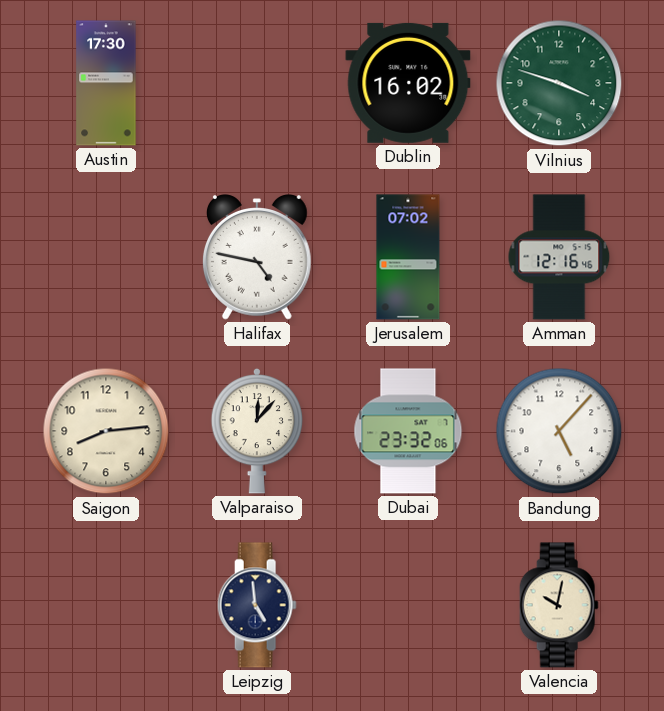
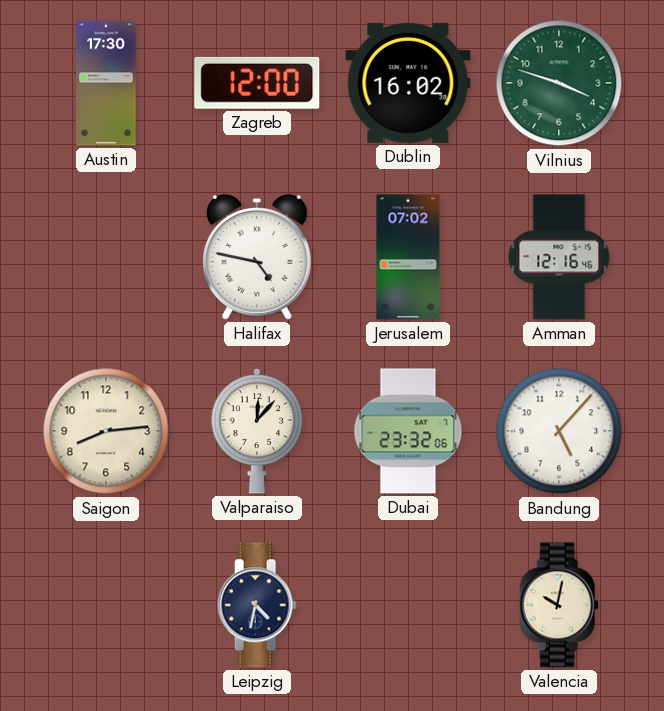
Zagreb: none -> 12:00
Leipzig: 4:59 -> 4:32
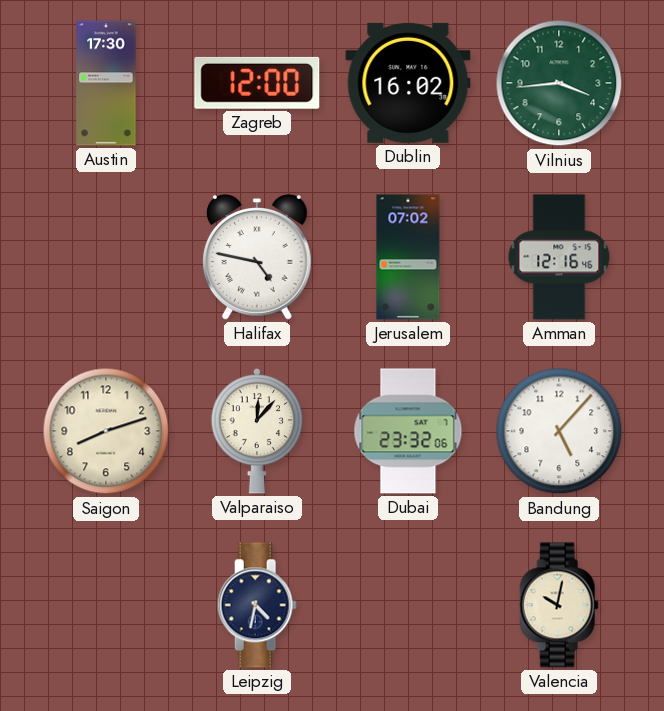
Vilnius: 3:48 -> 3:44
Saigon: 8:14 -> 8:12
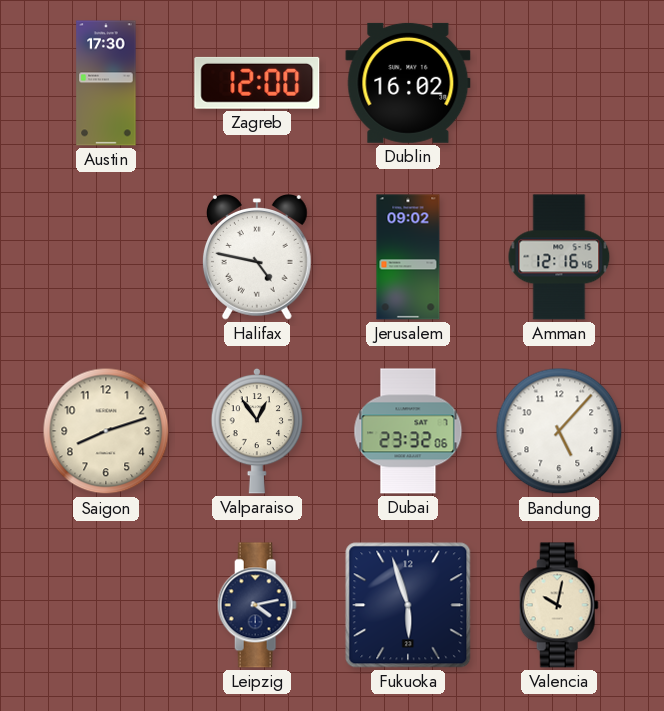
Vilnius: 3:44 -> none
Jerusalem: 07:02 -> 09:02
Valparaiso: 12:07 -> 12:54
Leipzig: 4:32 -> 4:13
Fukuoka: none -> 5:57
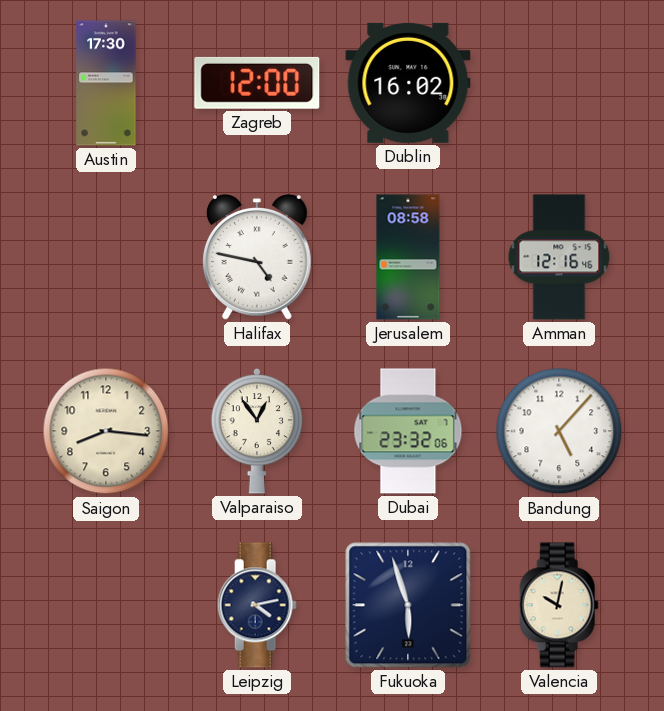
Jerusalem: 09:02 -> 08:58
Saigon: 8:12 -> 8:16
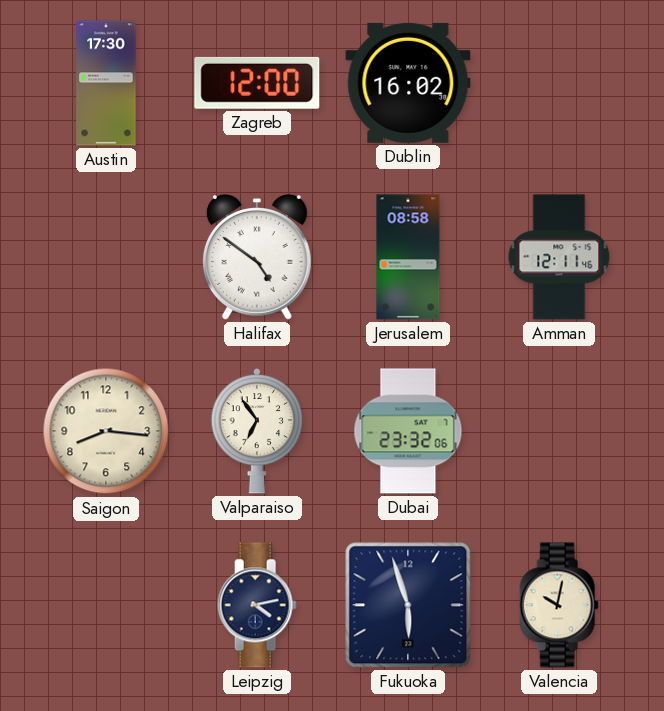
Halifax: 4:47 -> 4:51
Amman: 12:16 -> 12:11
Valparaiso: 12:54 -> 6:54
Bandung: 5:07 -> none
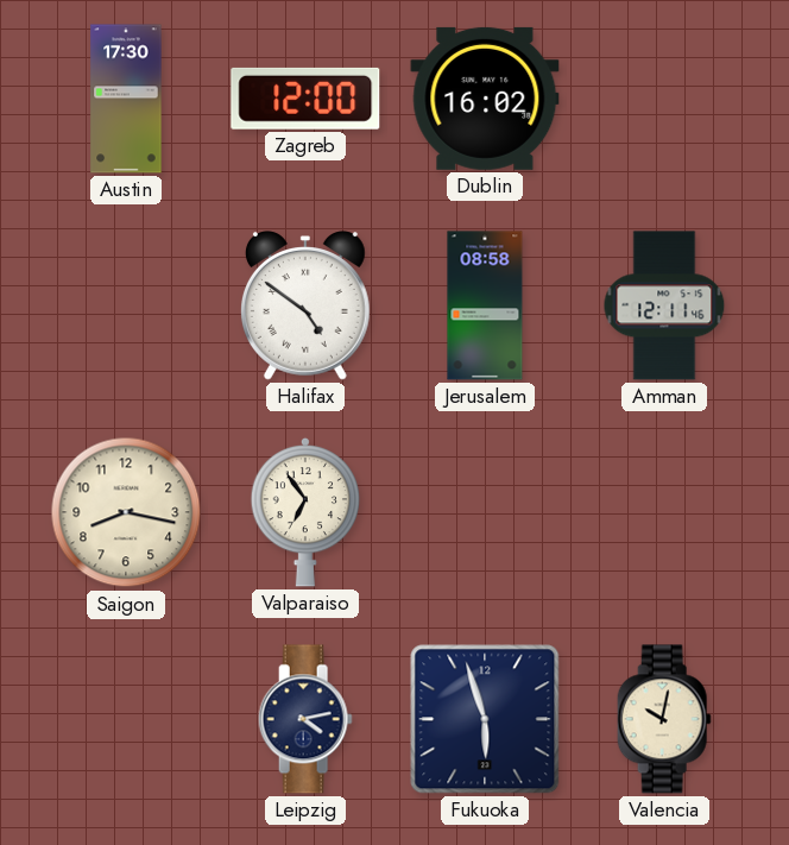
Saigon: 8:16 -> 8:17
Dubai: 23:32 -> none
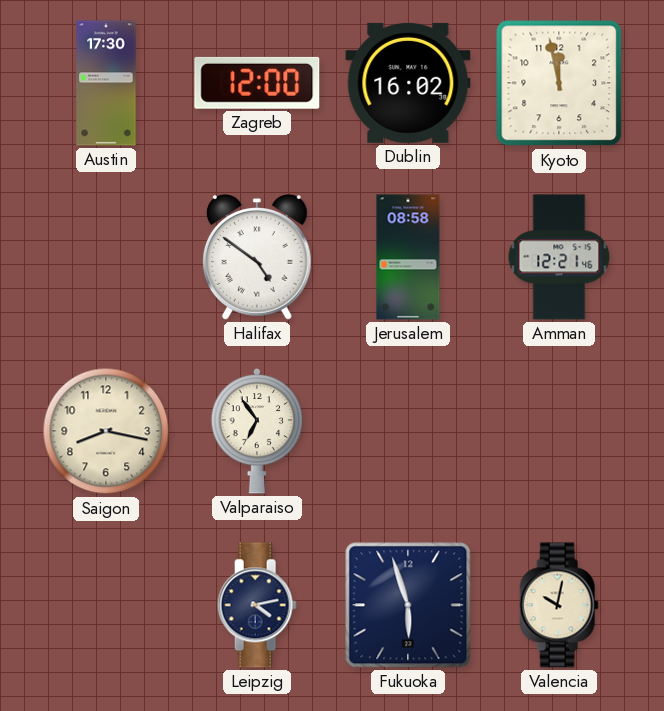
Kyoto: none -> 11:58
Amman: 12:11 -> 12:21
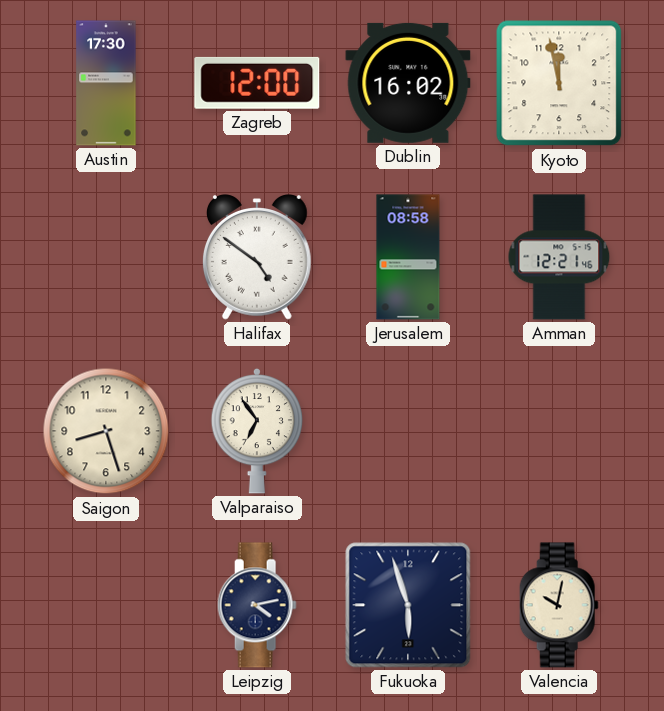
Saigon: 8:17 -> 8:27
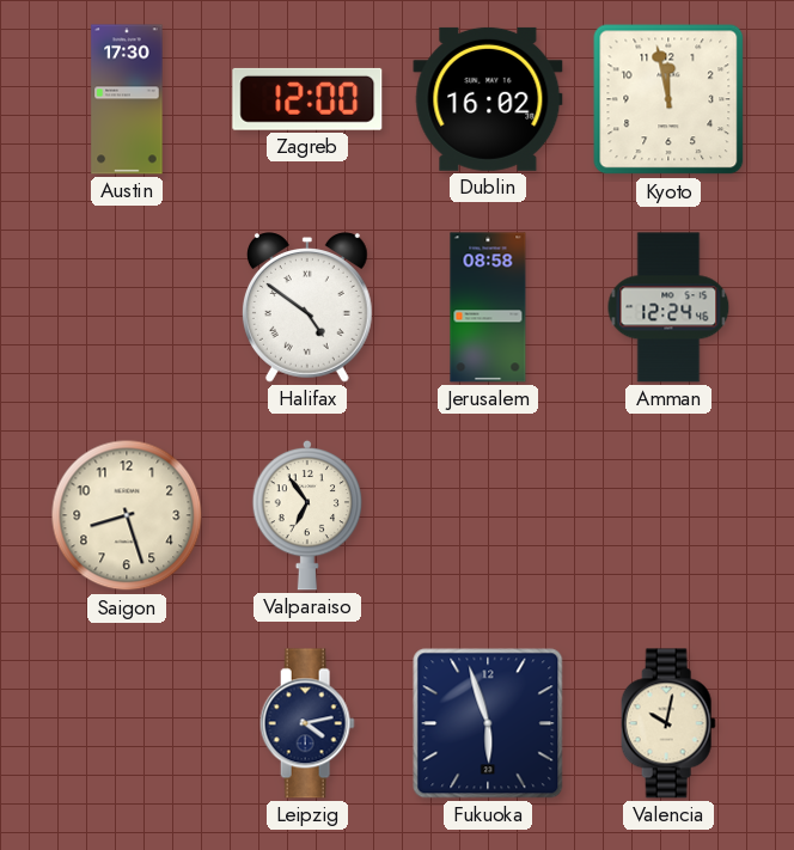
Amman: 12:21 -> 12:24
